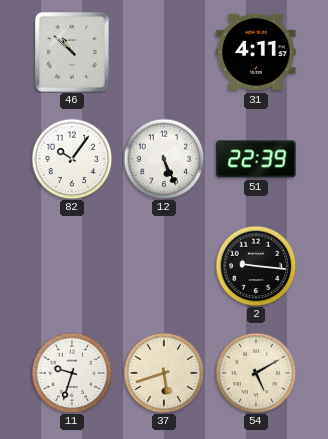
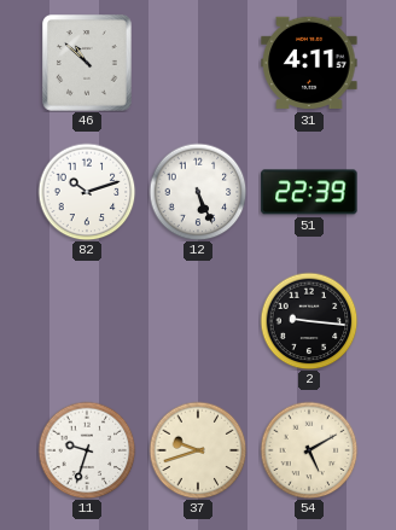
82: 10:06 -> 10:12
37: 5:42 -> 9:42
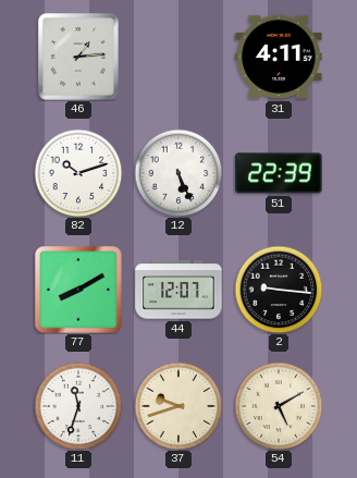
46: 10:52 -> 1:14
77: none -> 8:10
44: none -> 12:07
11: 9:33 -> 11:33
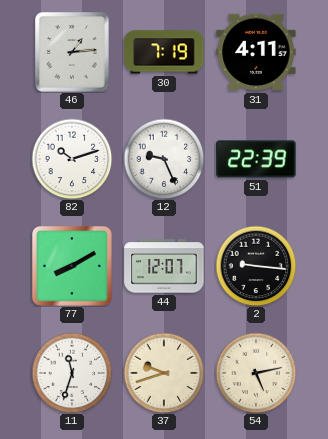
30: none -> 7:19
12: 5:26 -> 9:26
54: 5:10 -> 5:13
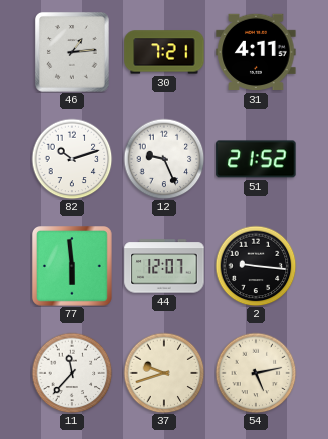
30: 7:19 -> 7:21
51: 22:39 -> 21:52
77: 8:10 -> 5:59
11: 11:33 -> 11:37
